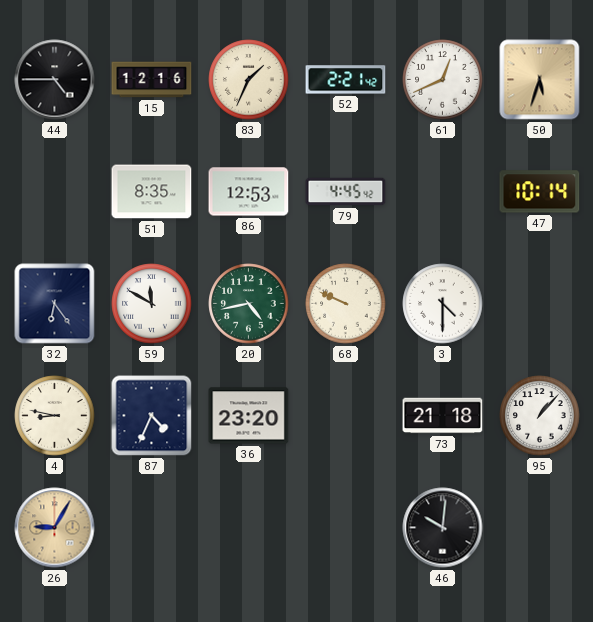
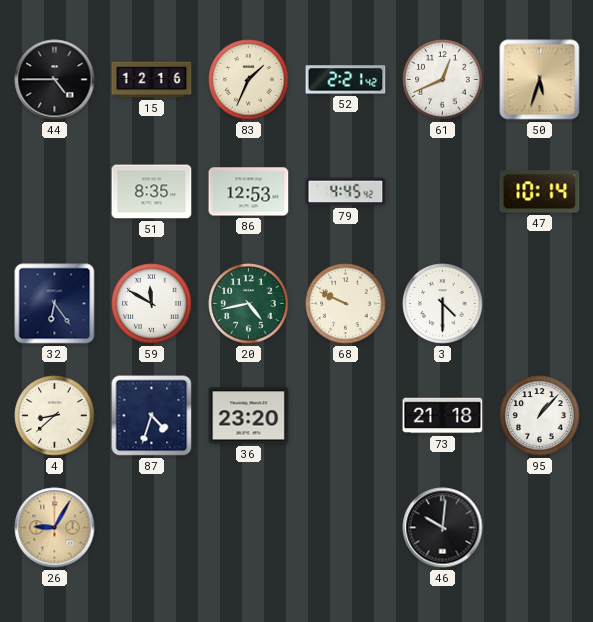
4: 8:47 -> 8:38
87: 4:34 -> 4:33
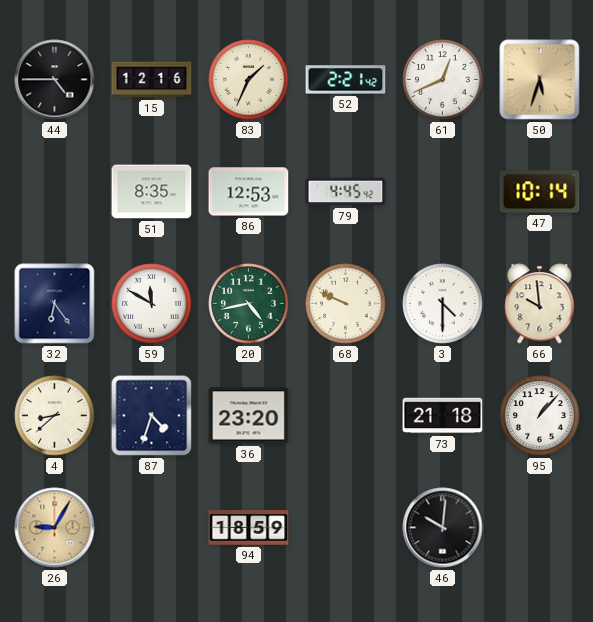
66: none -> 9:59
94: none -> 18:59
